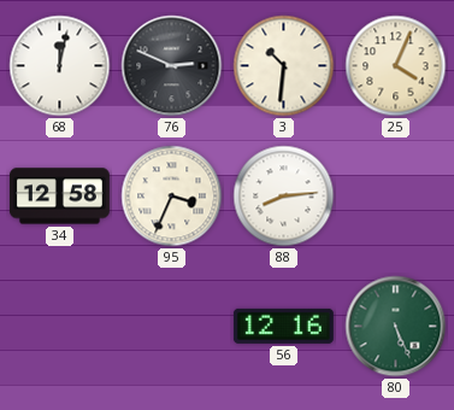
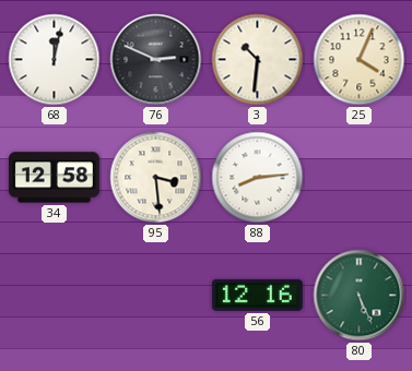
95: 3:34 -> 3:29
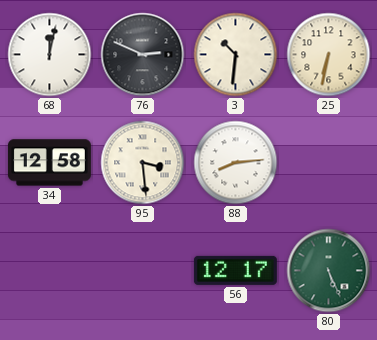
25: 4:04 -> 6:32
56: 12:16 -> 12:17
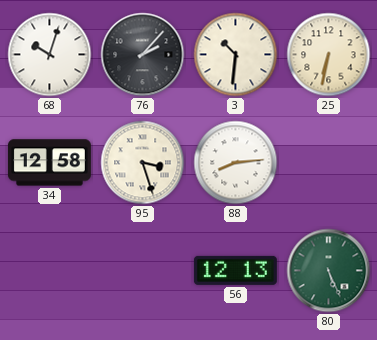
68: 12:02 -> 10:03
76: 2:49 -> 2:07
95: 3:29 -> 3:27
56: 12:17 -> 12:13
